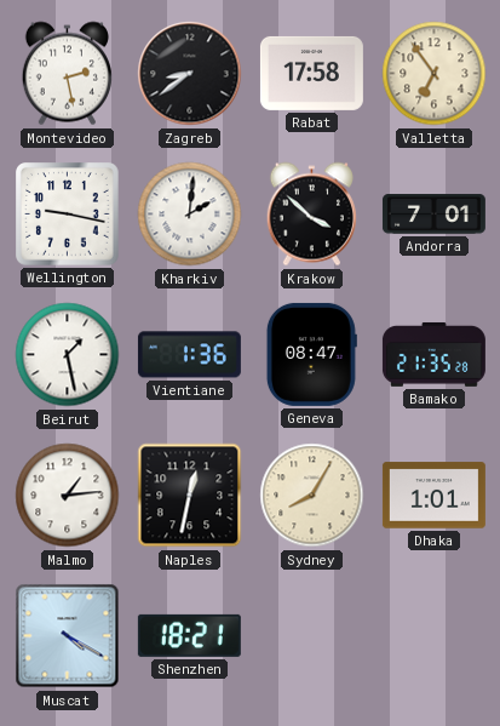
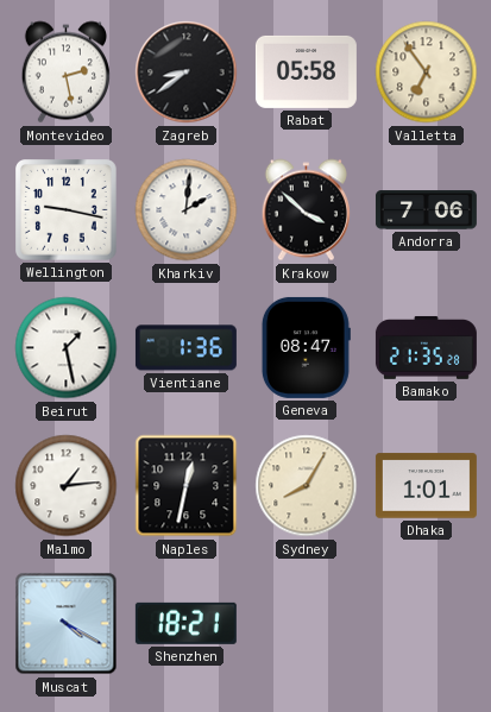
Rabat: 17:58 -> 05:58
Andorra: 7:01 -> 7:06
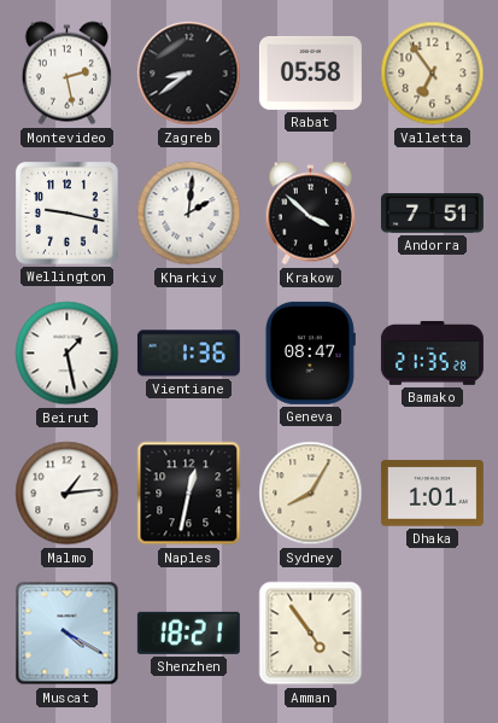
Andorra: 7:06 -> 7:51
Amman: none -> 4:54
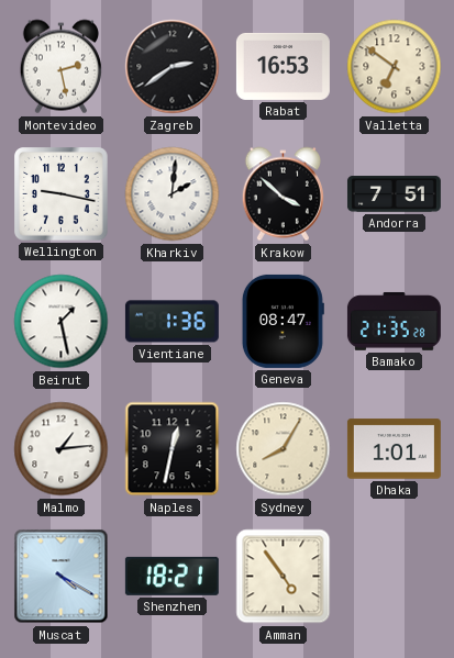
Zagreb: 8:39 -> 2:39
Rabat: 05:58 -> 16:53
Valletta: 6:54 -> 6:51
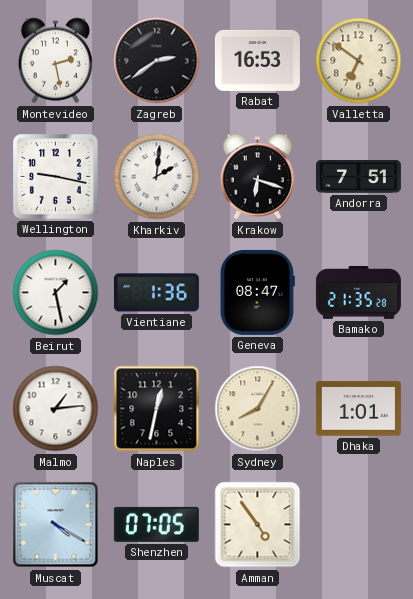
Krakow: 3:52 -> 6:18
Shenzhen: 18:21 -> 07:05
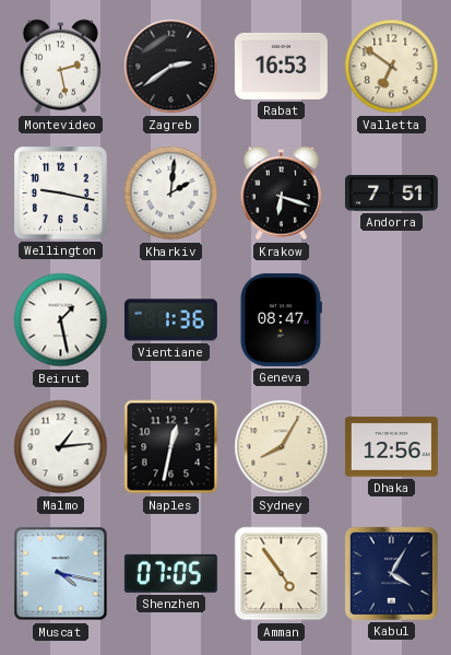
Bamako: 21:35 -> none
Dhaka: 1:01 -> 12:56
Muscat: 4:20 -> 4:17
Kabul: none -> 4:05
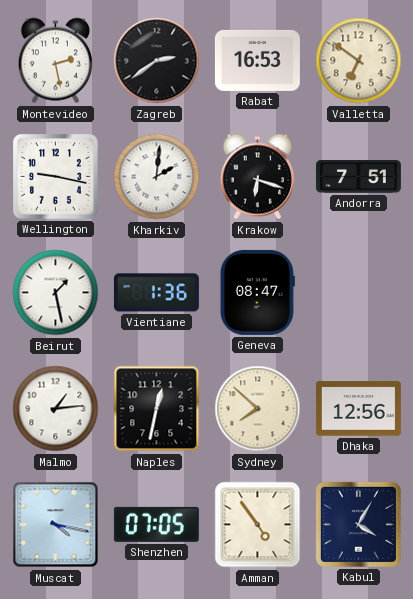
Sydney: 8:05 -> 7:52
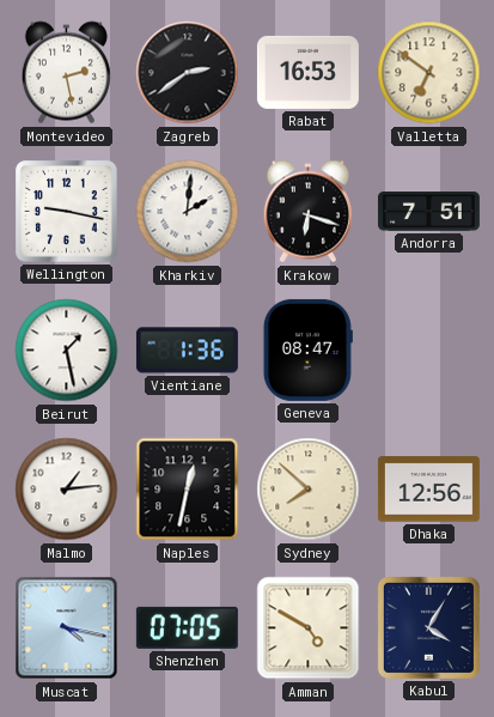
Amman: 4:54 -> 4:50
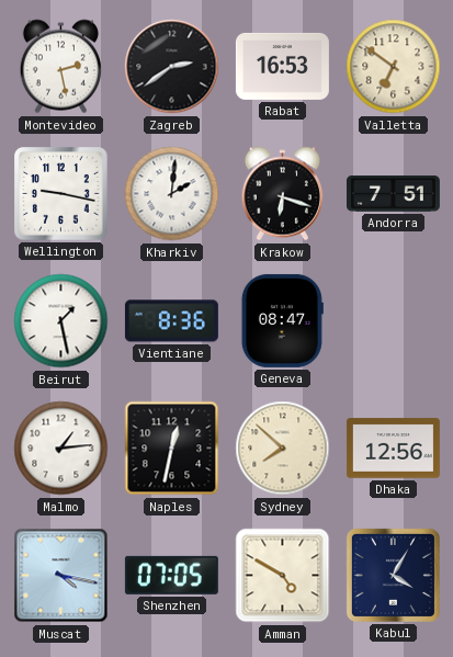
Vientiane: 1:36 -> 8:36
